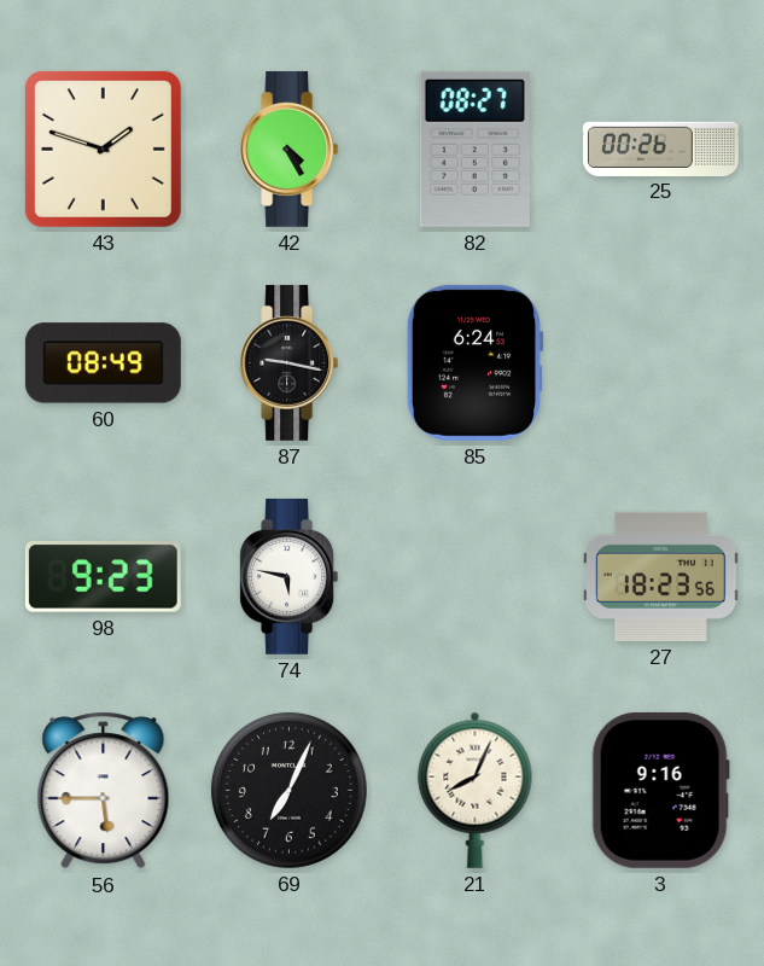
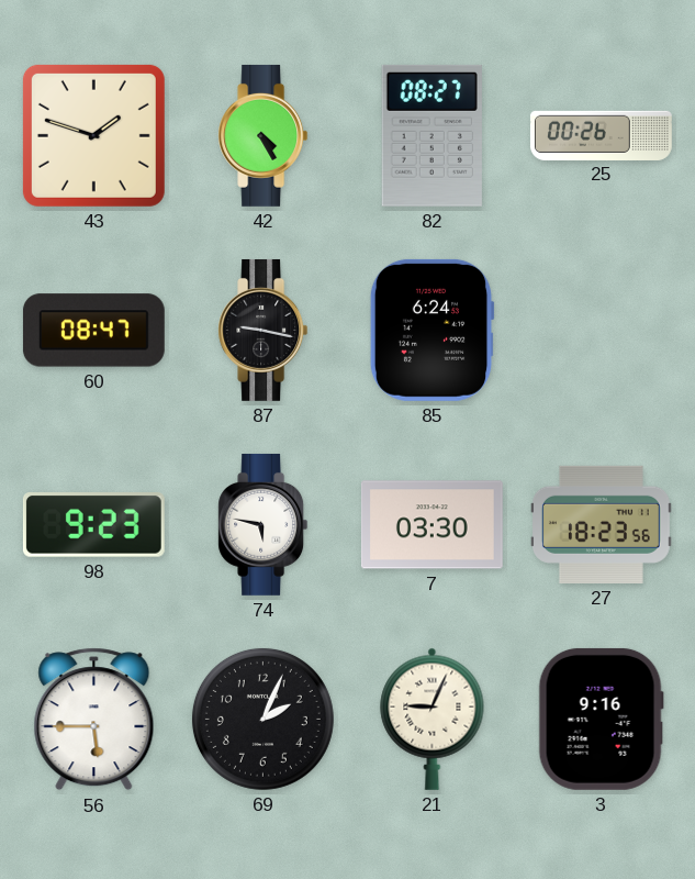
60: 08:49 -> 08:47
7: none -> 03:30
69: 7:04 -> 2:04
21: 8:04 -> 9:04
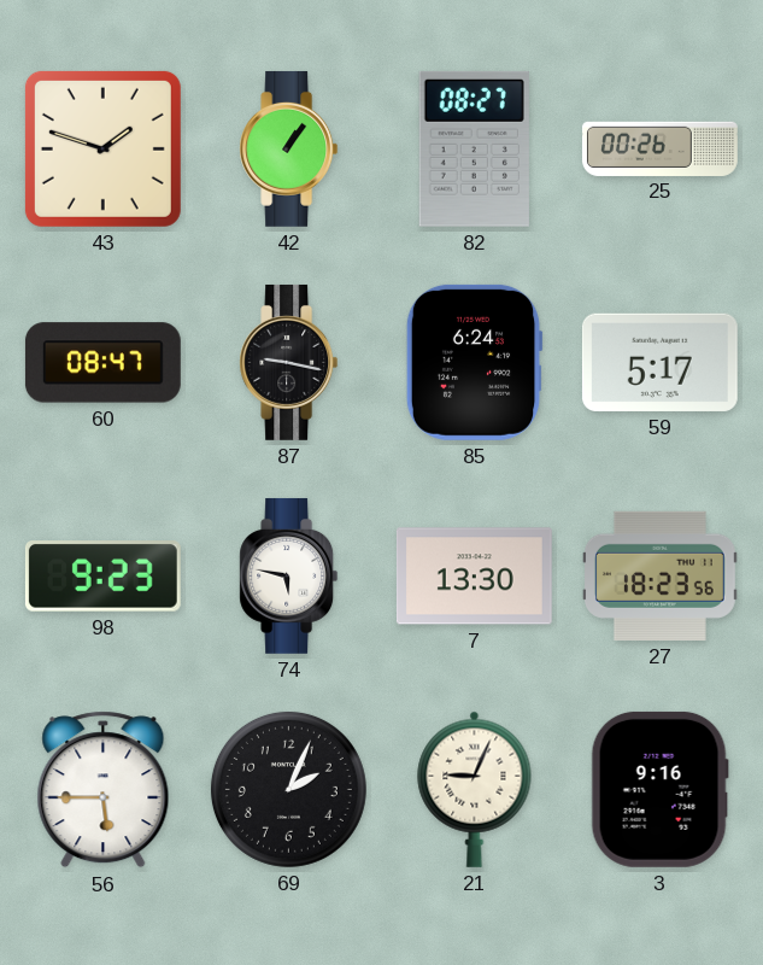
42: 4:25 -> 1:06
59: none -> 5:17
7: 03:30 -> 13:30
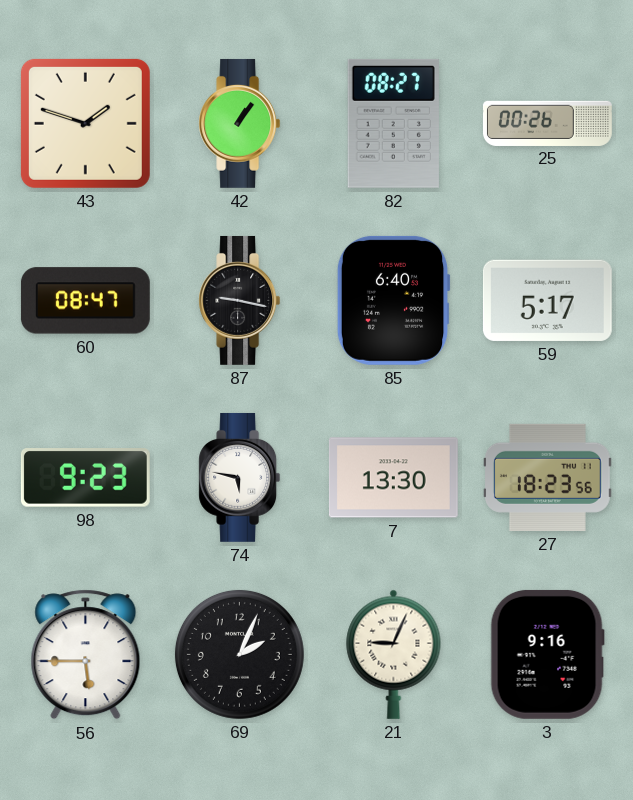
85: 6:24 -> 6:40
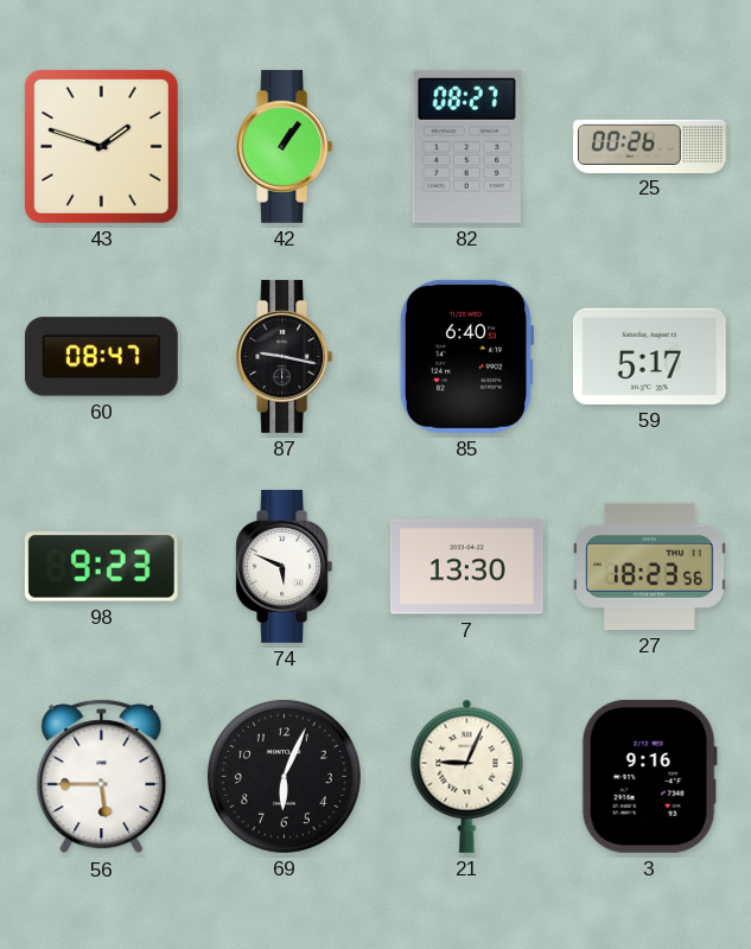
74: 5:47 -> 5:49
69: 2:04 -> 6:04
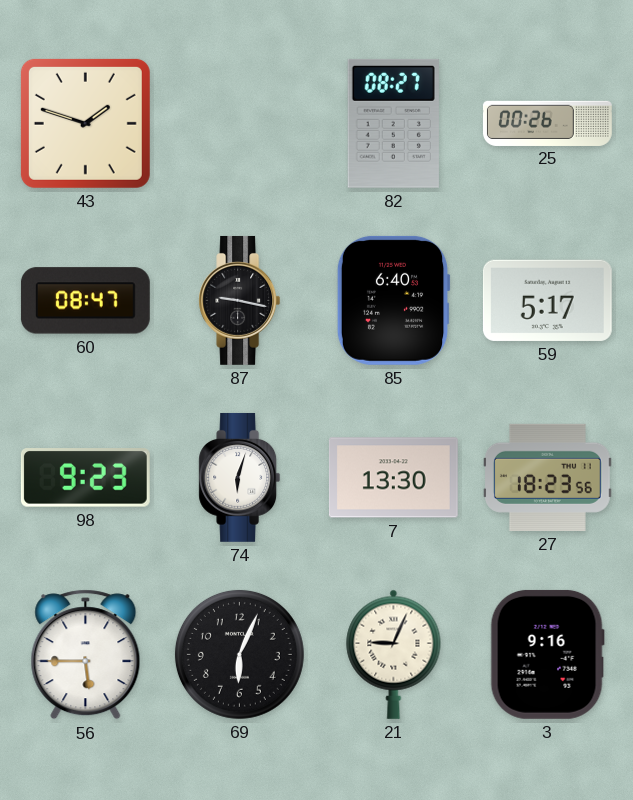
42: 1:06 -> none
74: 5:49 -> 6:03
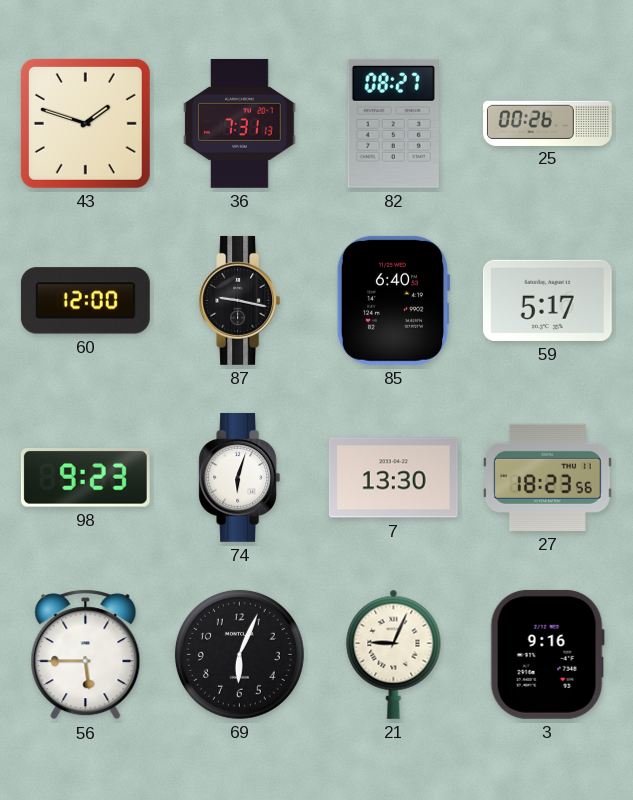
36: none -> 7:31
60: 08:47 -> 12:00
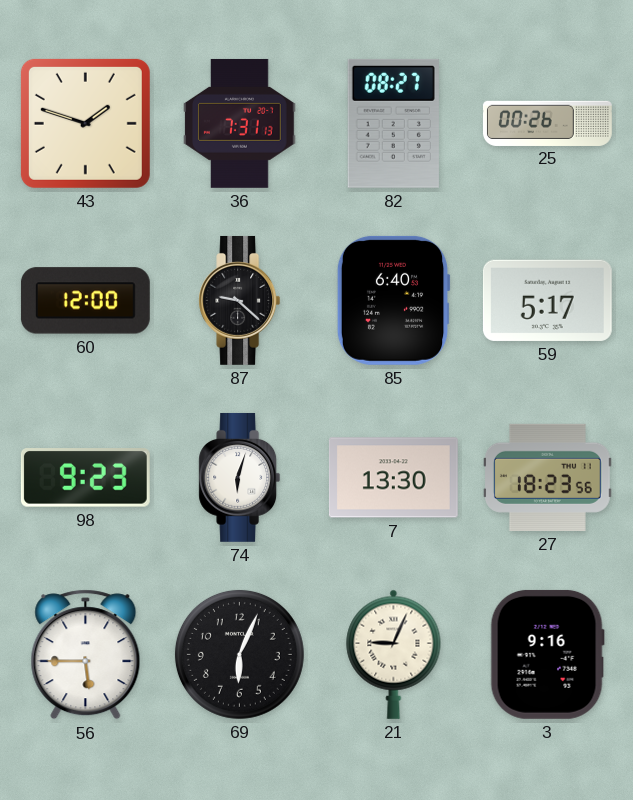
87: 9:17 -> 9:22
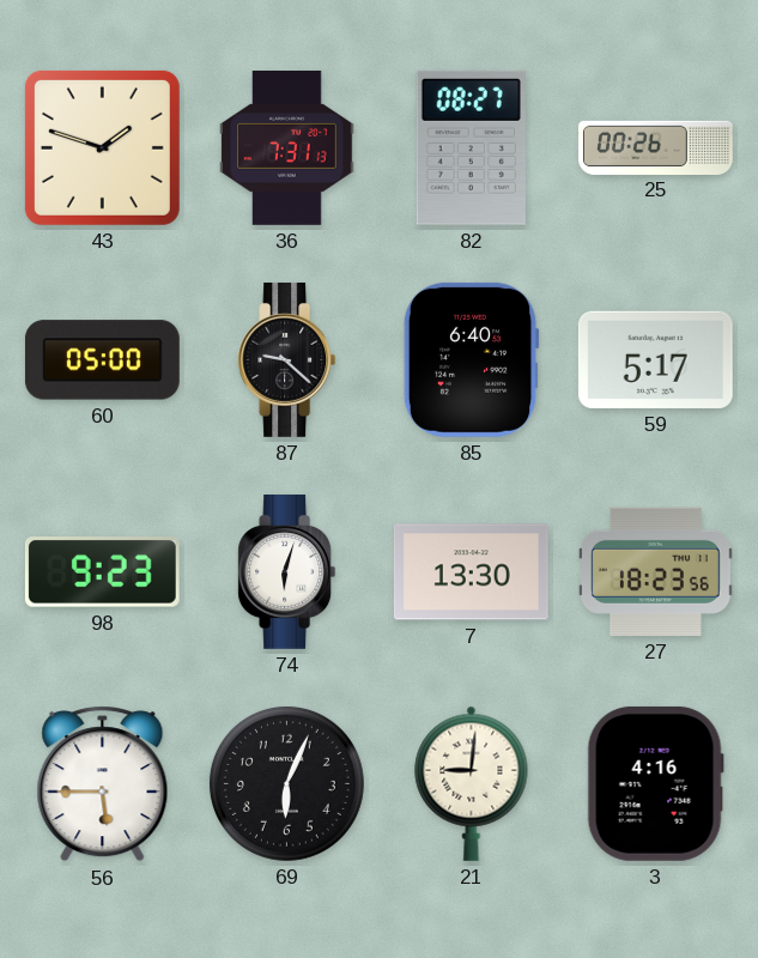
60: 12:00 -> 05:00
21: 9:04 -> 9:01
3: 9:16 -> 4:16
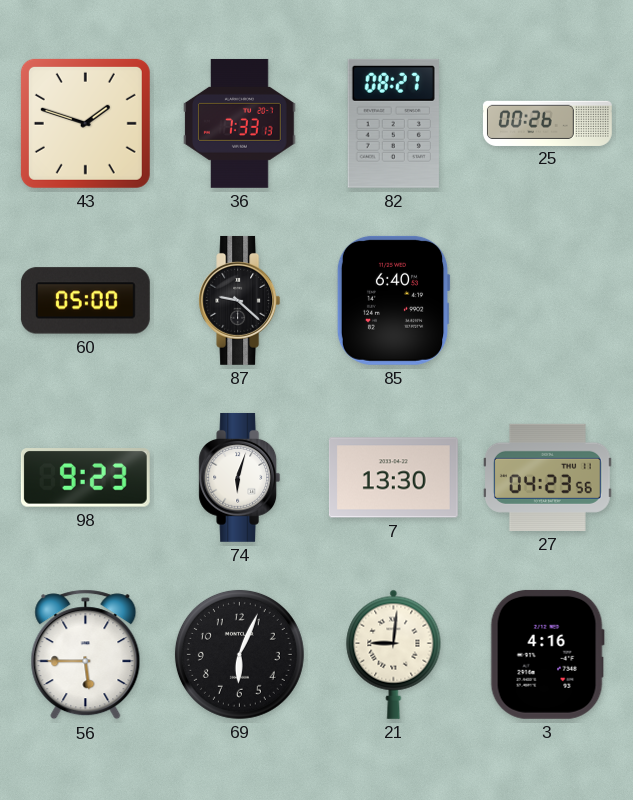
36: 7:31 -> 7:33
59: 5:17 -> none
27: 18:23 -> 04:23
